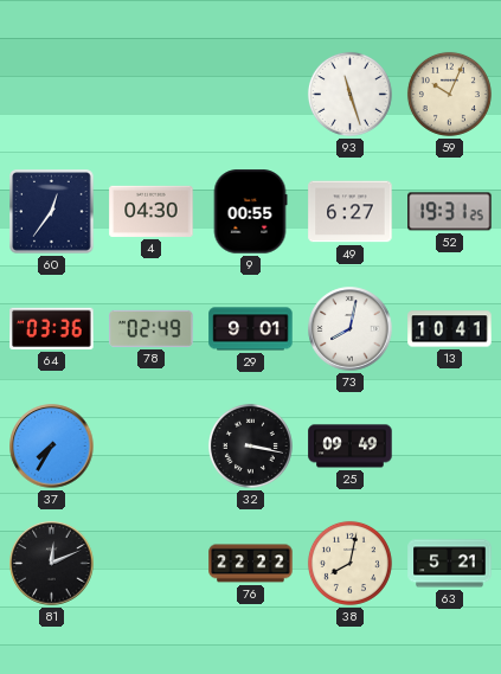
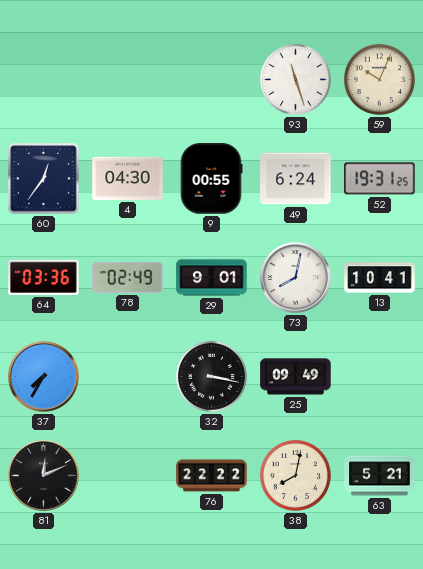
49: 6:27 -> 6:24
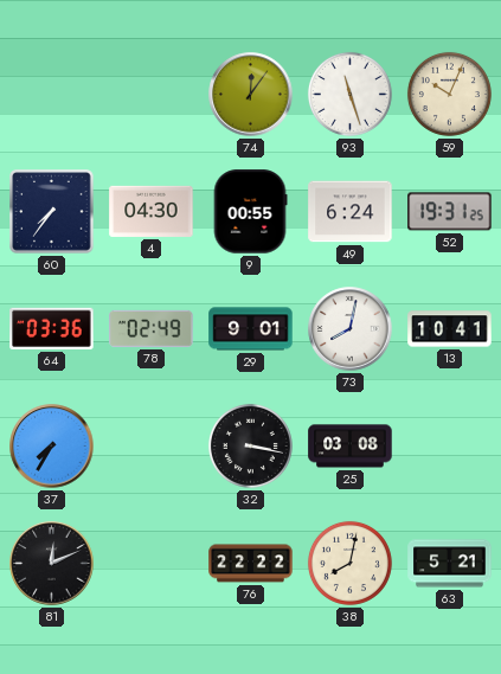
74: none -> 12:06
60: 12:36 -> 7:36
25: 09:49 -> 03:08
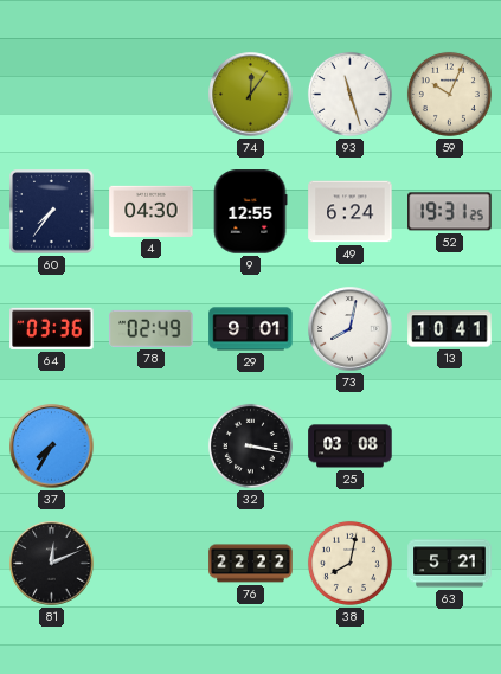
9: 00:55 -> 12:55
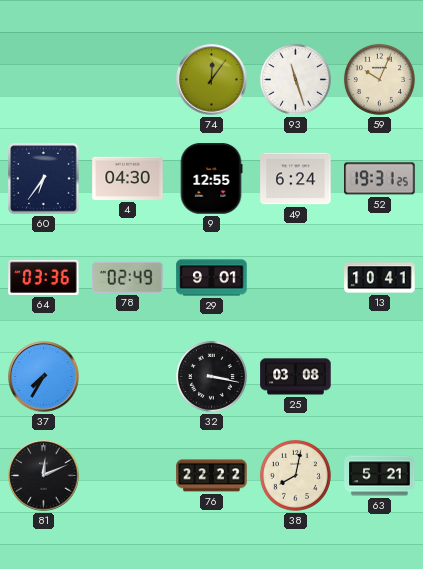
60: 7:36 -> 6:36
73: 8:02 -> none
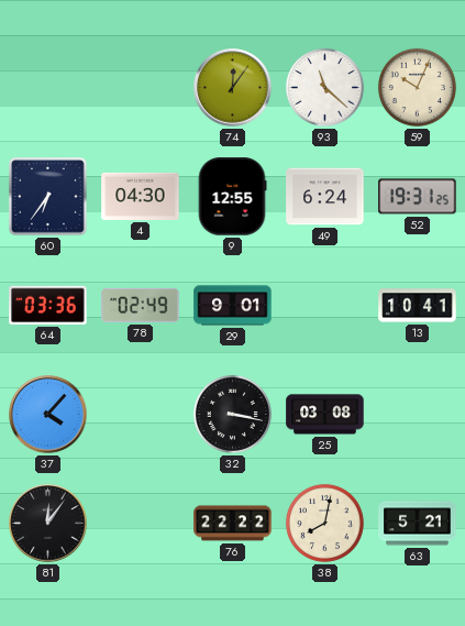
93: 11:27 -> 11:22
37: 7:35 -> 4:07
81: 12:11 -> 12:06
